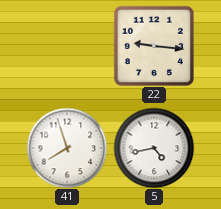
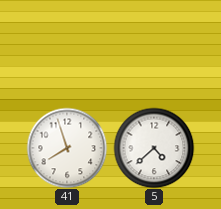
22: 9:16 -> none
5: 4:43 -> 4:38
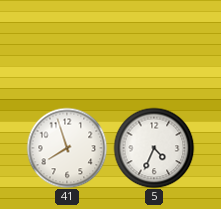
5: 4:38 -> 4:34
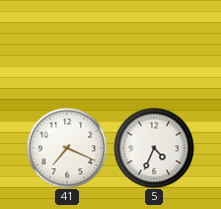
41: 7:57 -> 7:19
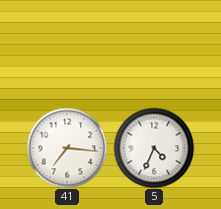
41: 7:19 -> 7:16
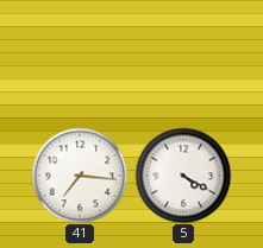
5: 4:34 -> 4:20
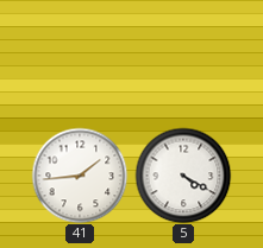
41: 7:16 -> 1:44
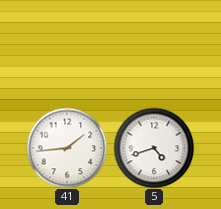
5: 4:20 -> 4:42
